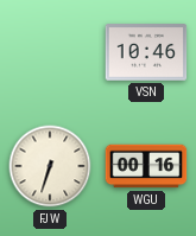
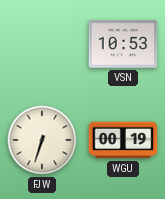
VSN: 10:46 -> 10:53
WGU: 00:16 -> 00:19
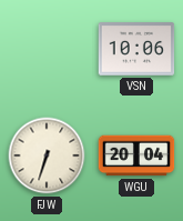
VSN: 10:53 -> 10:06
WGU: 00:19 -> 20:04
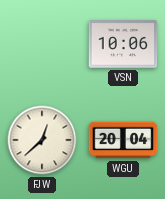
FJW: 6:33 -> 12:38
